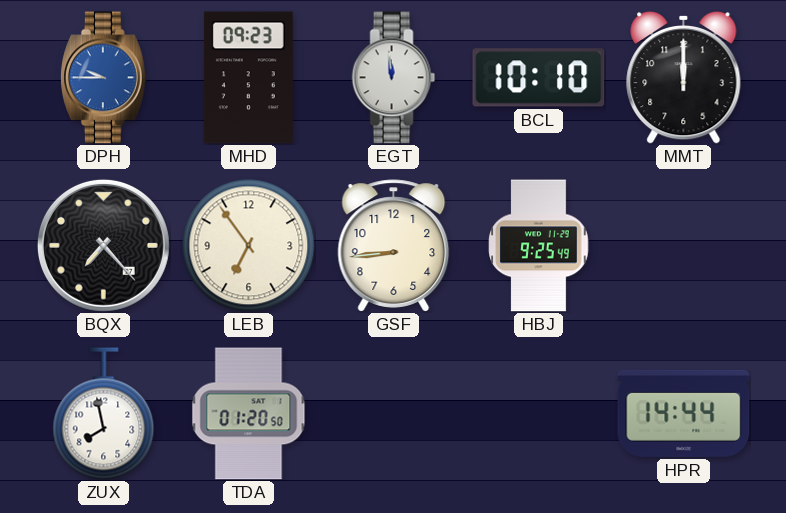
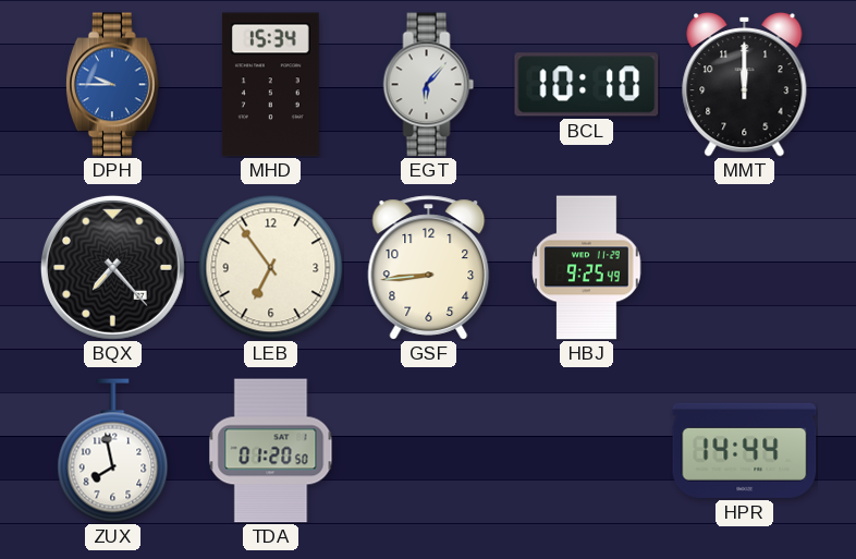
MHD: 09:23 -> 15:34
EGT: 11:59 -> 6:07
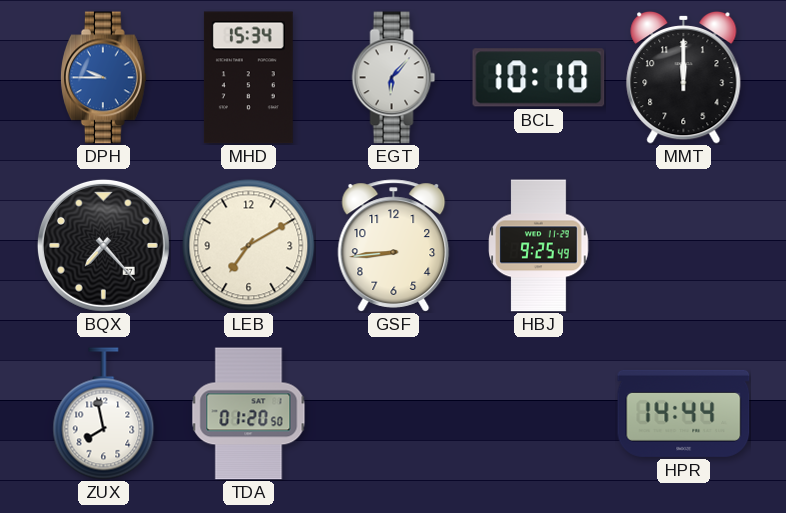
LEB: 6:54 -> 7:10
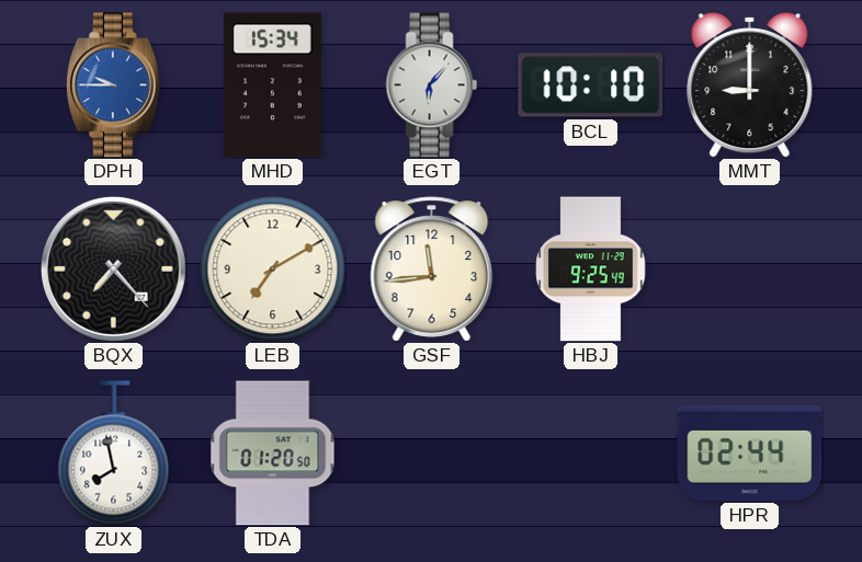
MMT: 12:00 -> 9:00
GSF: 8:44 -> 11:44
HPR: 14:44 -> 02:44
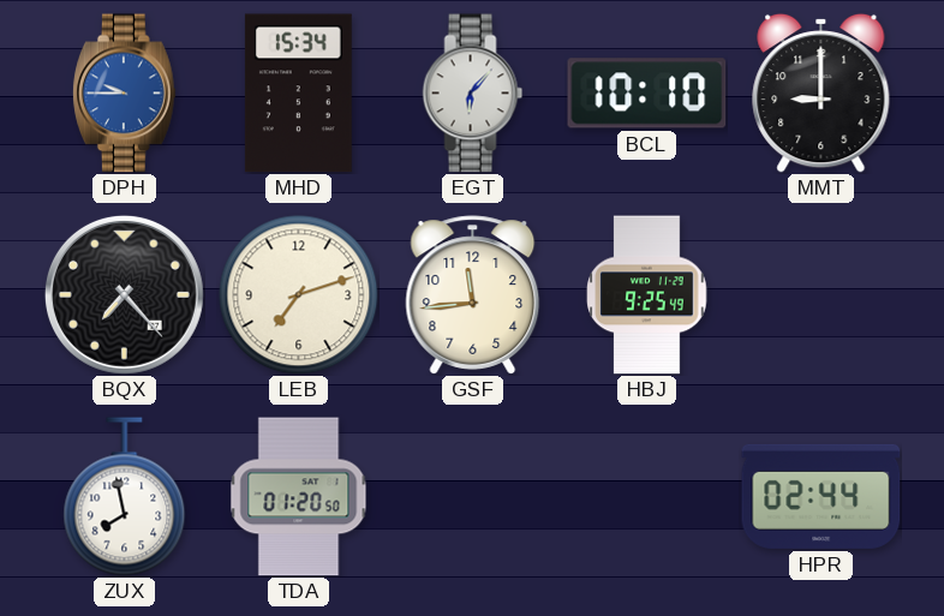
LEB: 7:10 -> 7:12
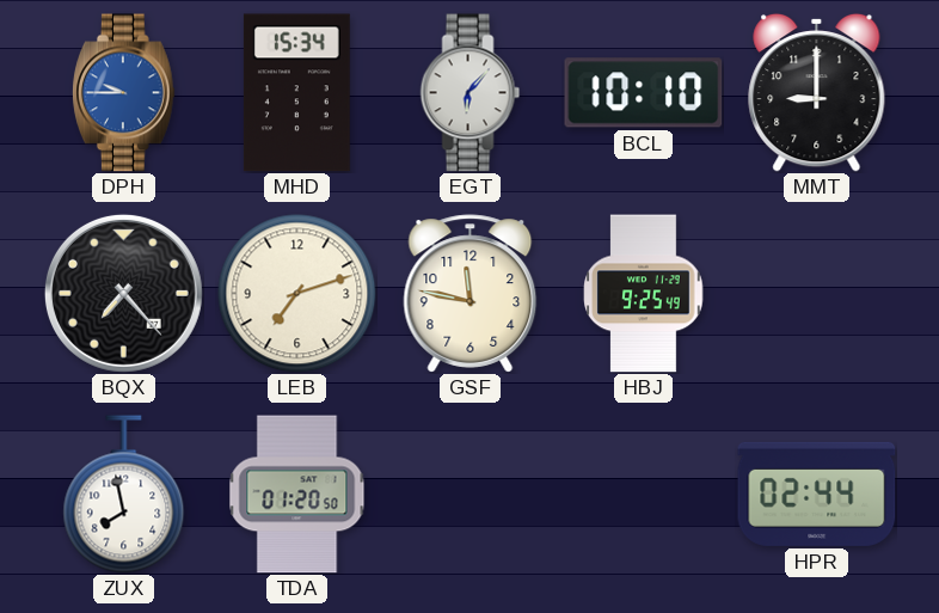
GSF: 11:44 -> 11:47
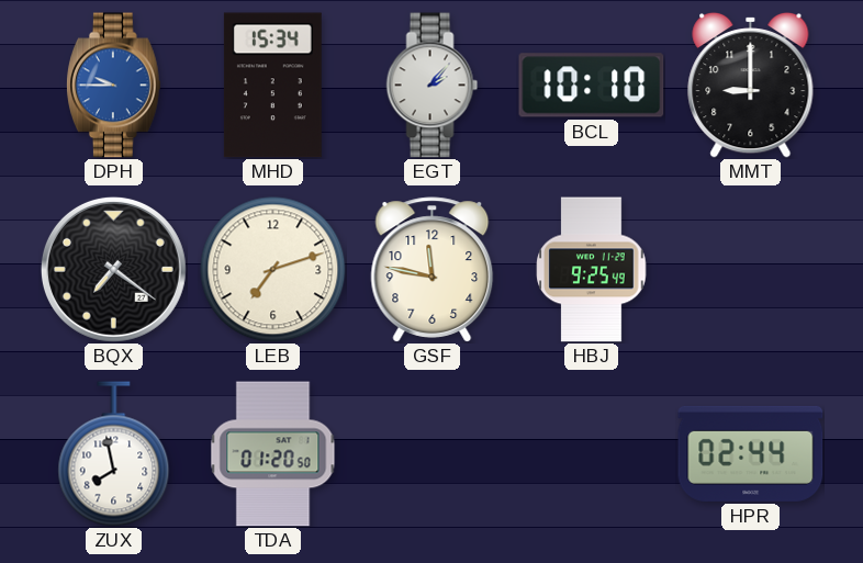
EGT: 6:07 -> 2:07
BQX: 7:23 -> 7:21
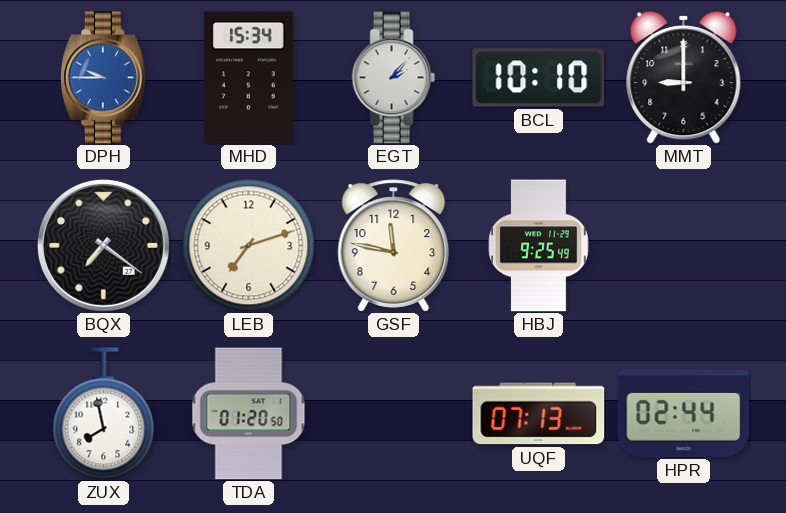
UQF: none -> 07:13
